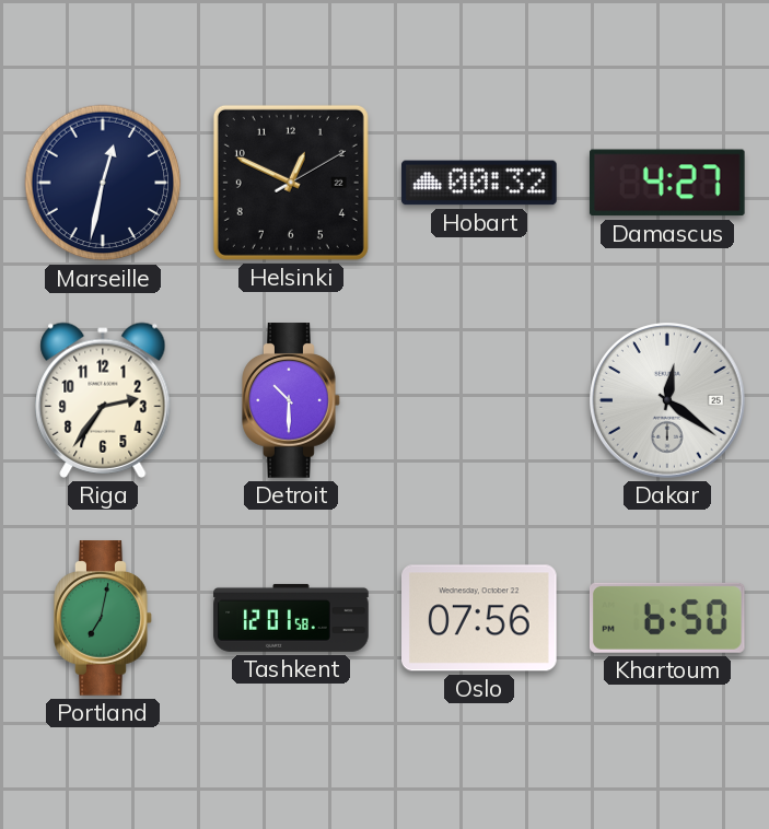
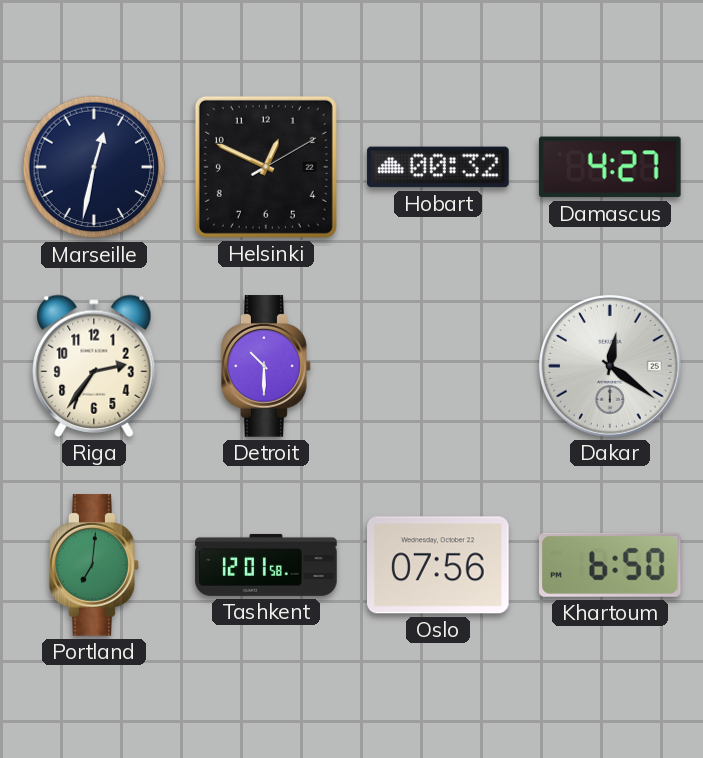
Portland: 7:02 -> 7:01
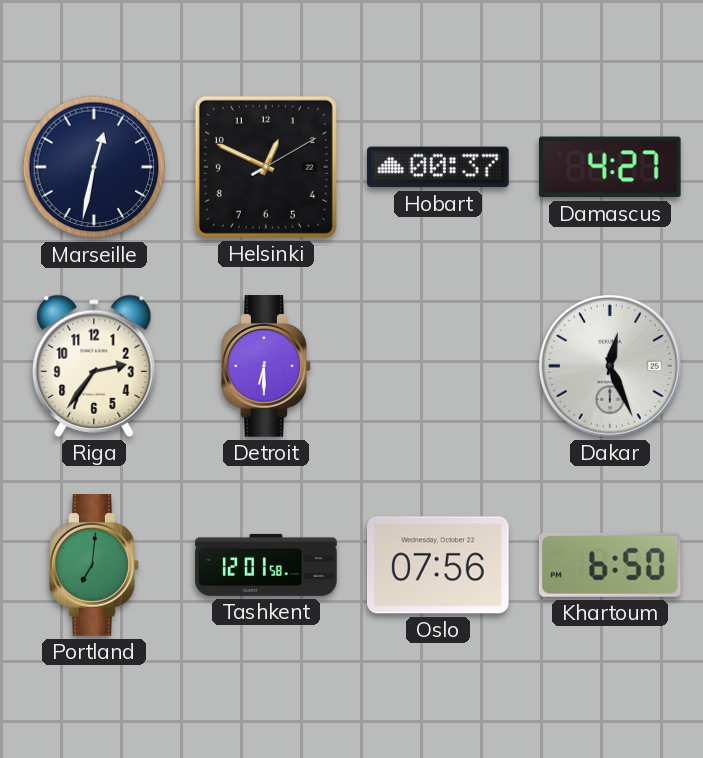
Hobart: 00:32 -> 00:37
Detroit: 10:30 -> 6:30
Dakar: 12:21 -> 12:26
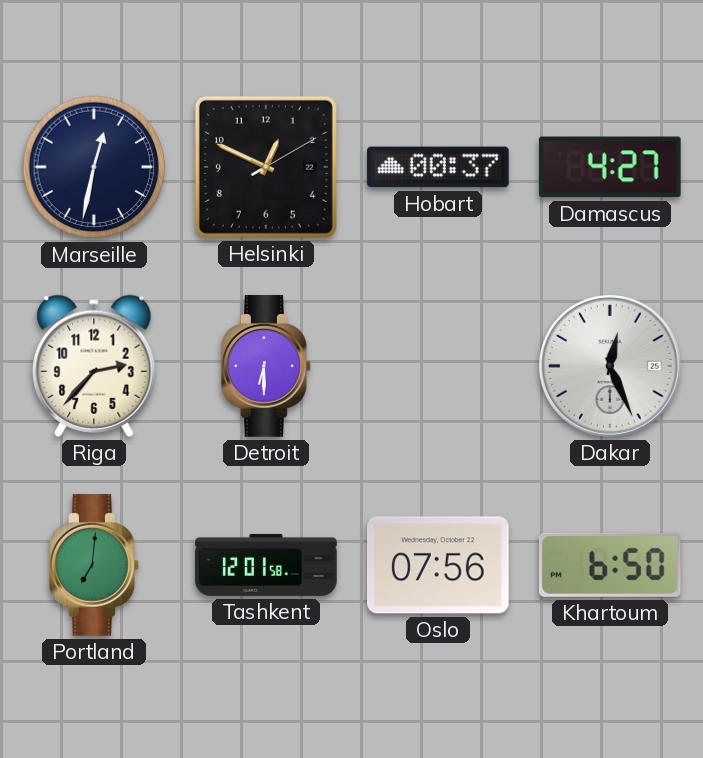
Riga: 2:36 -> 2:37
